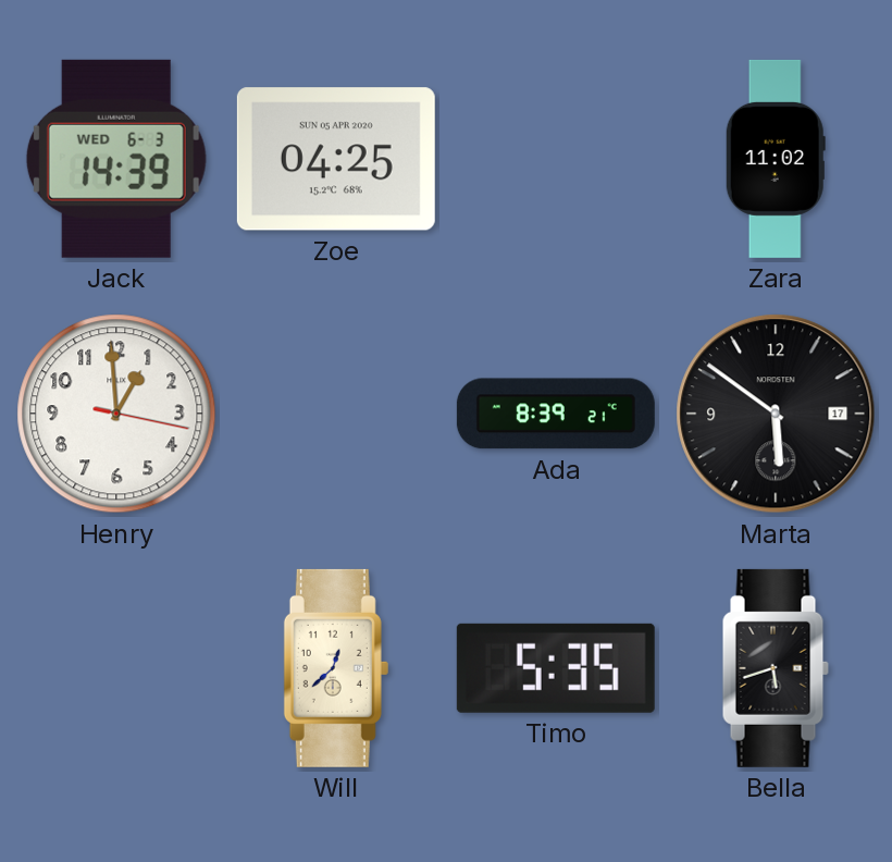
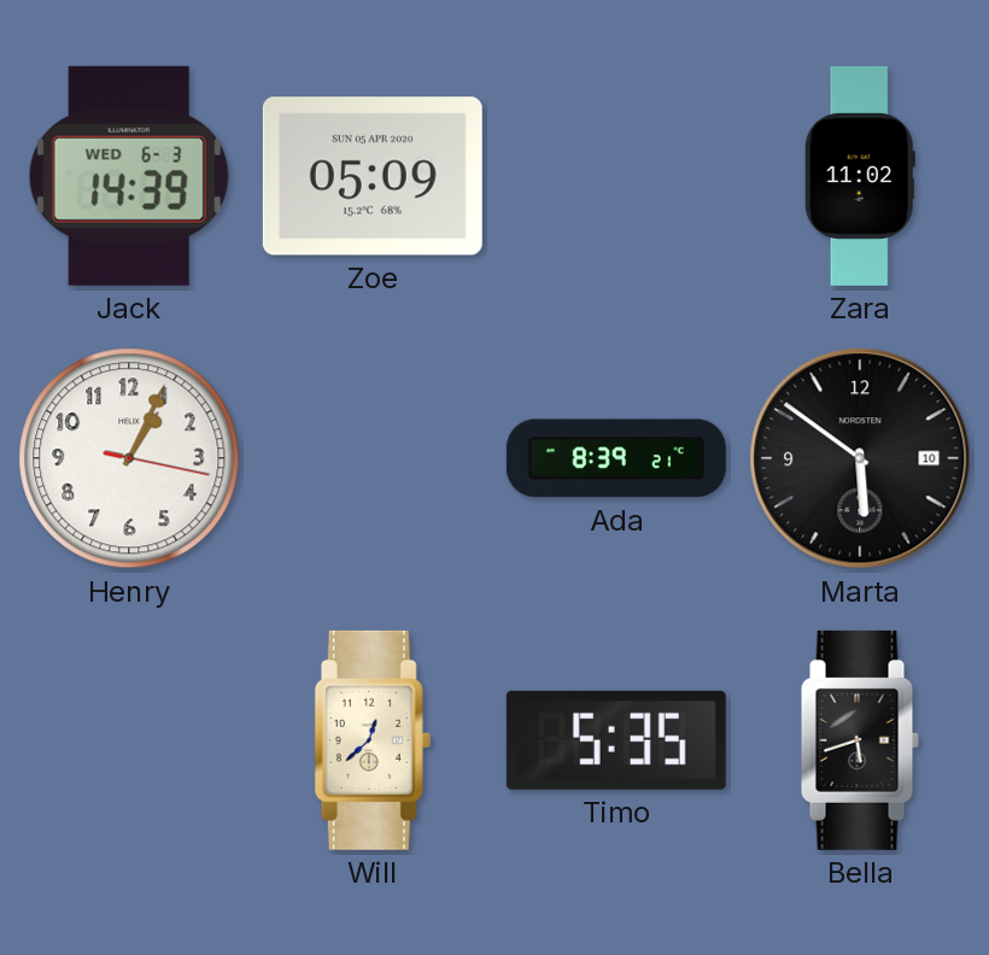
Zoe: 04:25 -> 05:09
Henry: 12:59 -> 1:04
Marta date: 17 -> 10
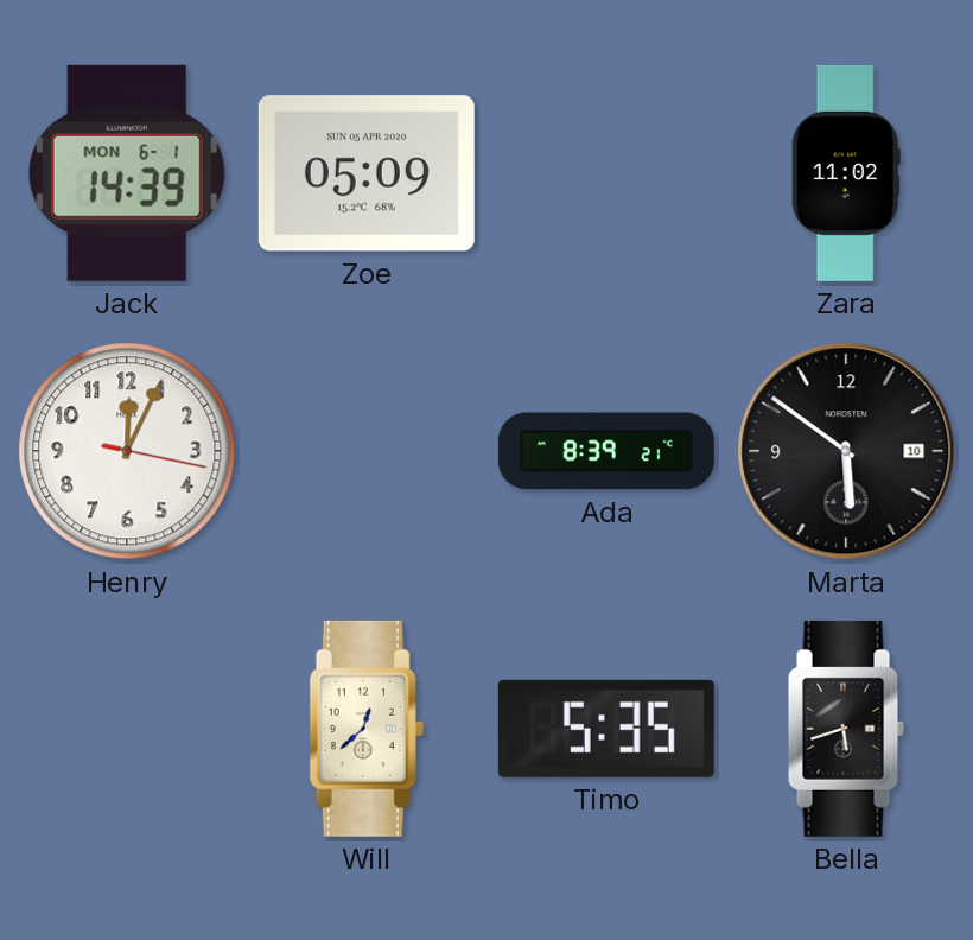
Jack date: WED 6-3 -> MON 6-1
Henry: 1:04 -> 12:04
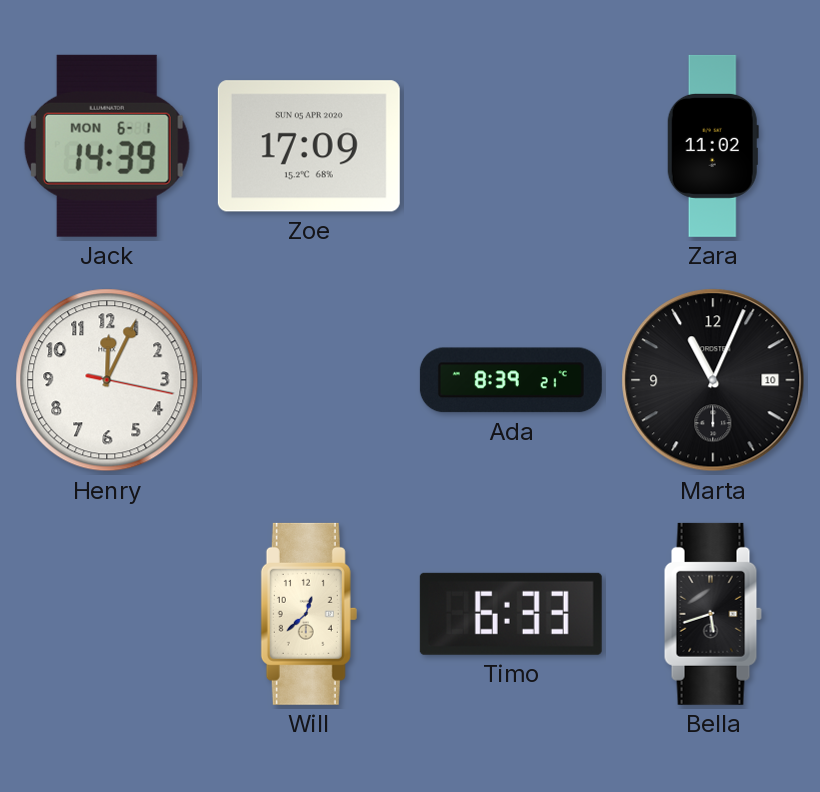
Zoe: 05:09 -> 17:09
Marta: 5:51 -> 11:04
Timo: 5:35 -> 6:33
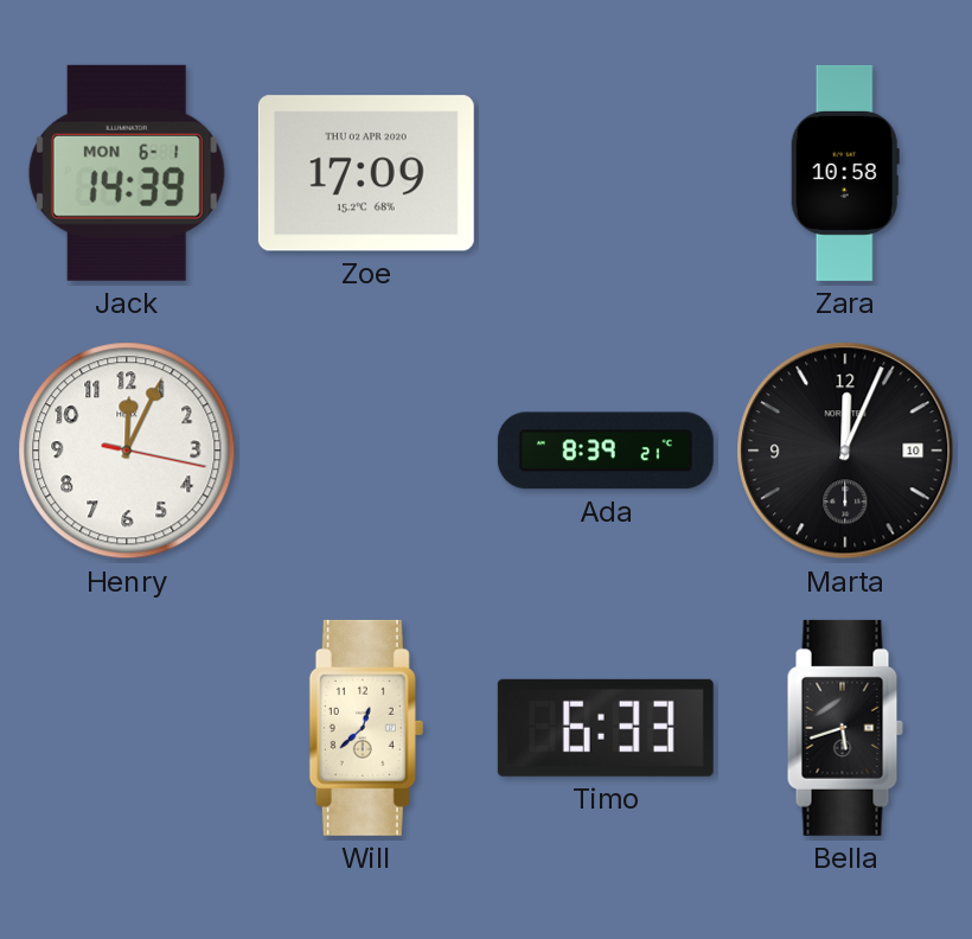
Zoe date: SUN 05 APR 2020 -> THU 02 APR 2020
Zara: 11:02 -> 10:58
Marta: 11:04 -> 12:04
